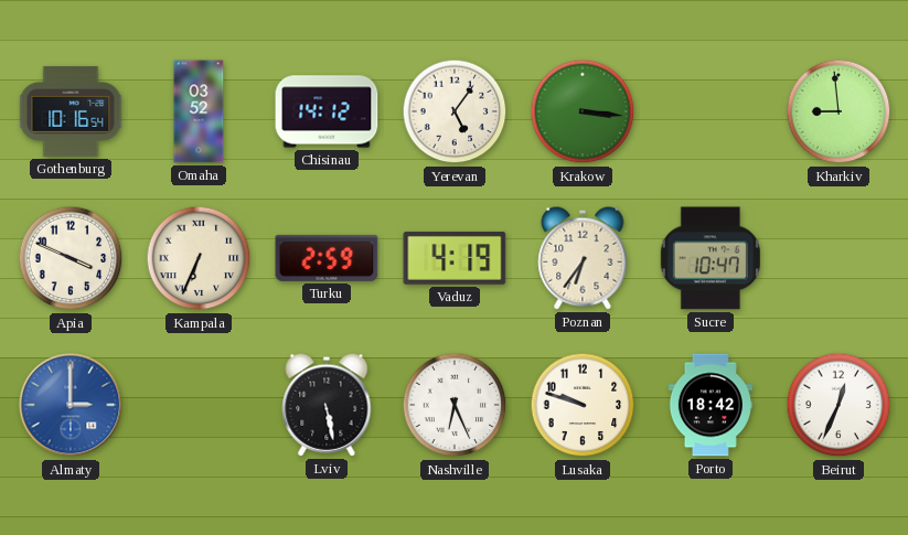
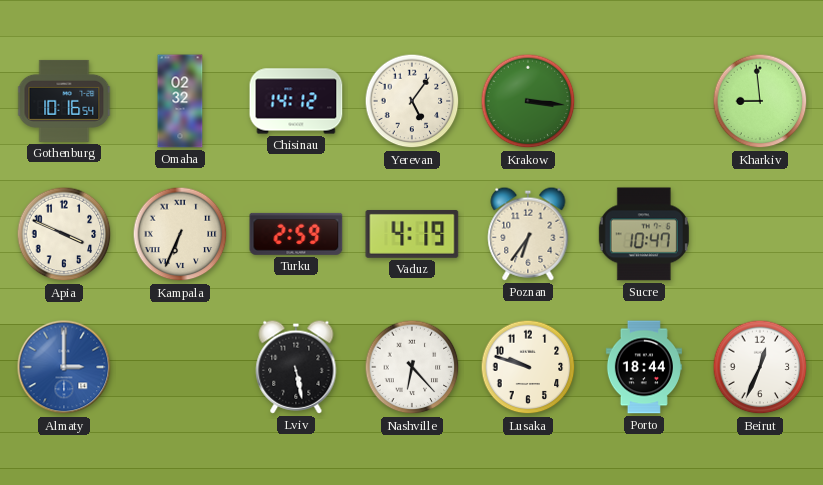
Omaha: 03:52 -> 02:32
Nashville: 6:26 -> 6:23
Porto: 18:42 -> 18:44
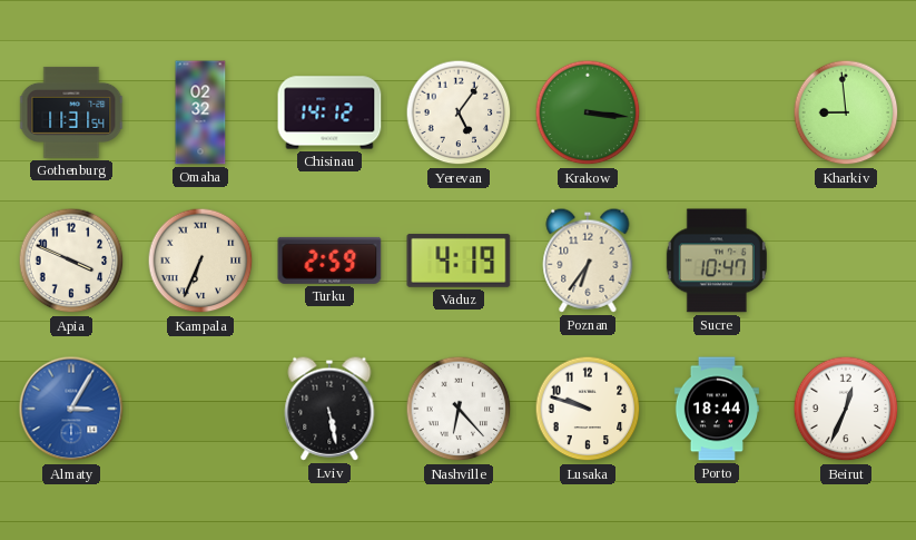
Gothenburg: 10:16 -> 11:31
Almaty: 3:00 -> 3:05
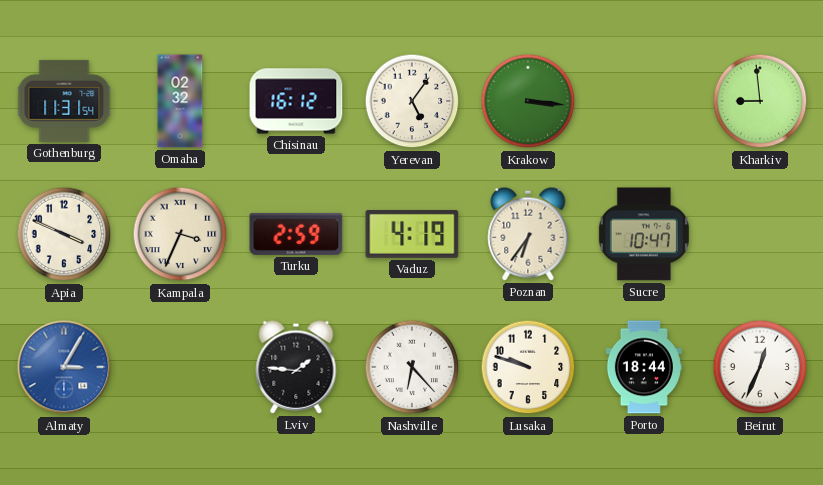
Chisinau: 14:12 -> 16:12
Kampala: 6:34 -> 3:34
Lviv: 5:28 -> 1:46
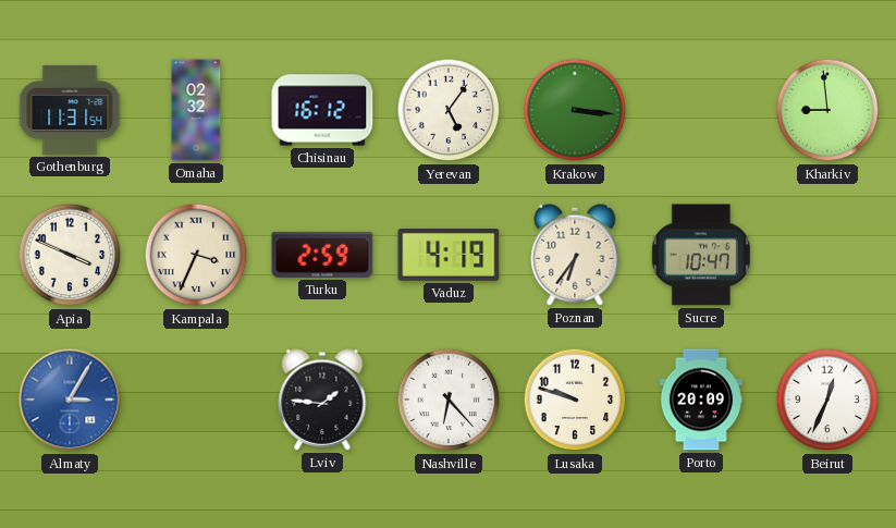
Porto: 18:44 -> 20:09
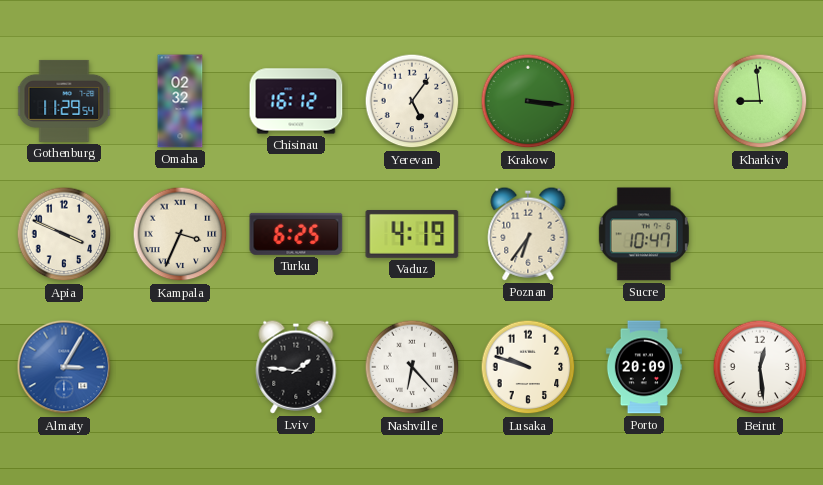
Gothenburg: 11:31 -> 11:29
Turku: 2:59 -> 6:25
Beirut: 12:34 -> 12:29
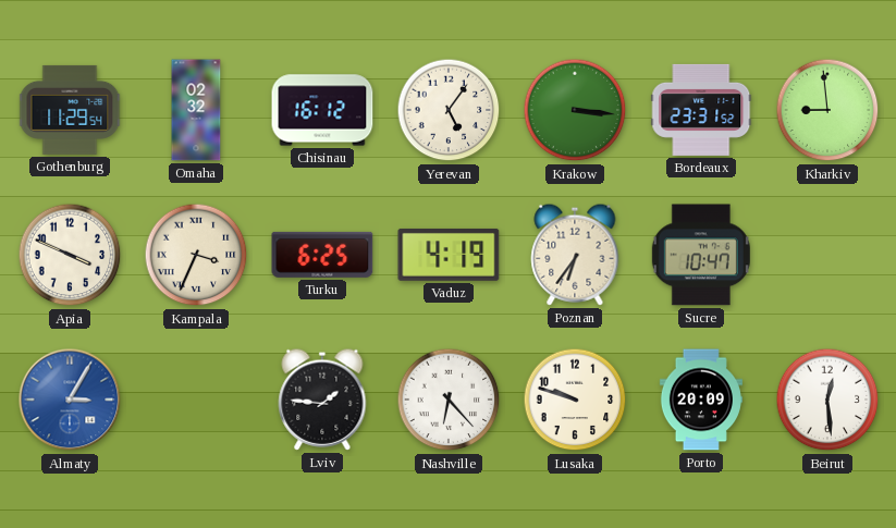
Bordeaux: none -> 23:31
